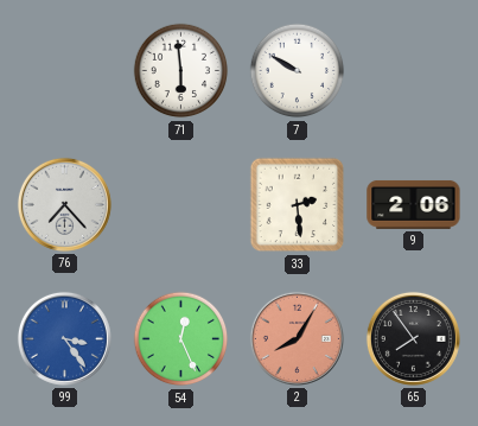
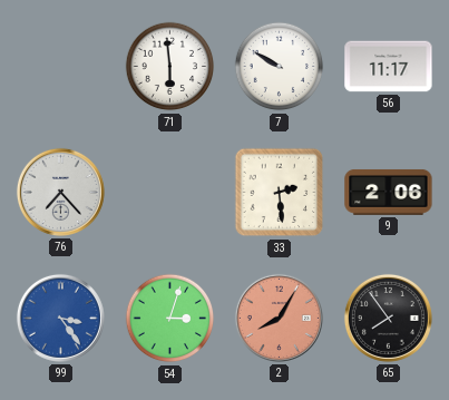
56: none -> 11:17
54: 12:26 -> 3:03
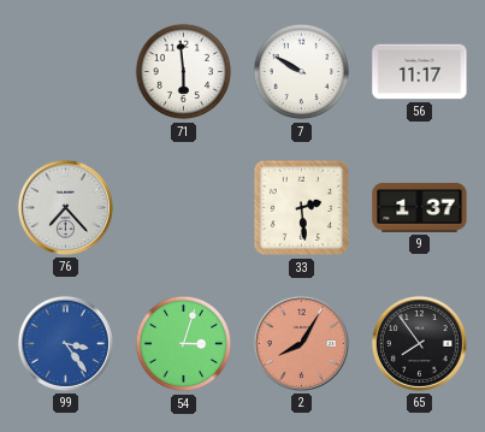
9: 2:06 -> 1:37
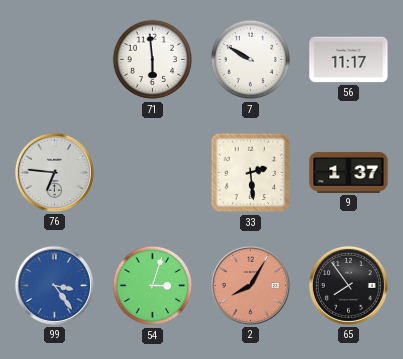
76: 7:23 -> 6:46
